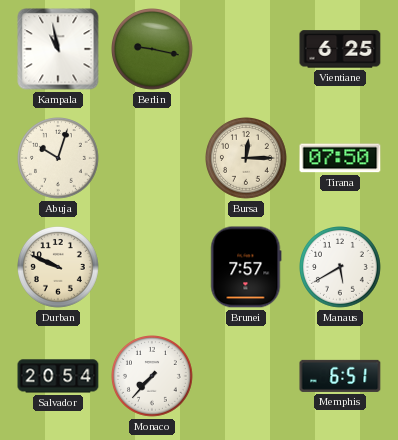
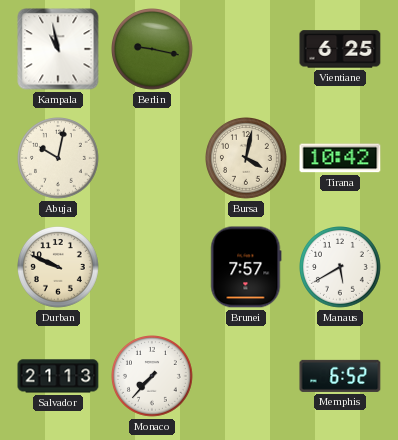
Abuja: 10:03 -> 10:02
Bursa: 12:15 -> 4:02
Tirana: 07:50 -> 10:42
Salvador: 20:54 -> 21:13
Memphis: 6:51 -> 6:52
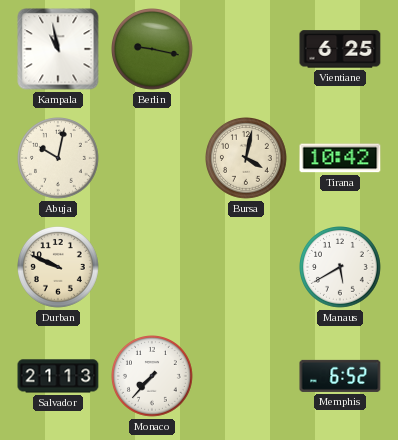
Brunei: 7:57 -> none
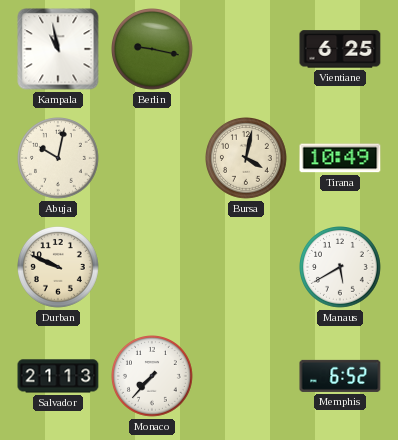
Tirana: 10:42 -> 10:49
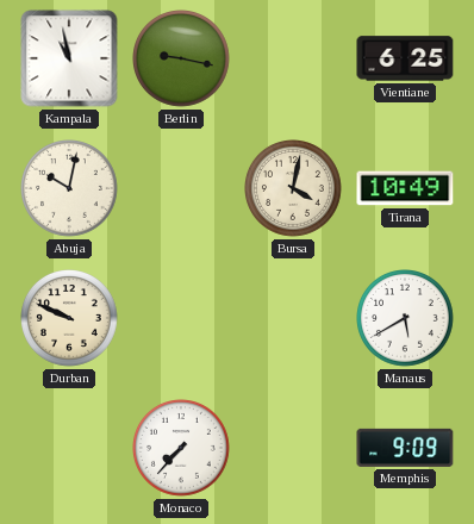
Salvador: 21:13 -> none
Memphis: 6:52 -> 9:09
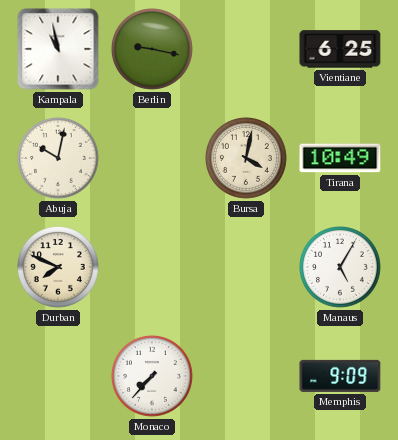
Durban: 9:49 -> 7:49
Manaus: 5:40 -> 5:05
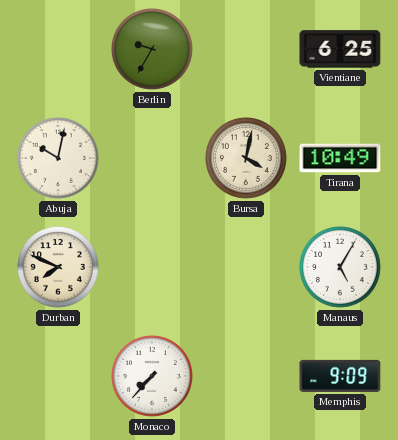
Kampala: 10:58 -> none
Berlin: 9:17 -> 9:35
